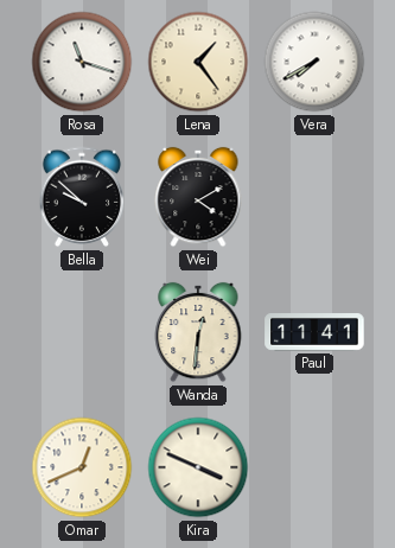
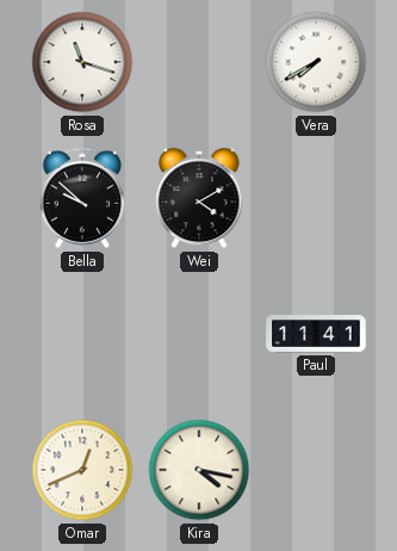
Lena: 1:24 -> none
Wanda: 12:31 -> none
Kira: 3:49 -> 4:17
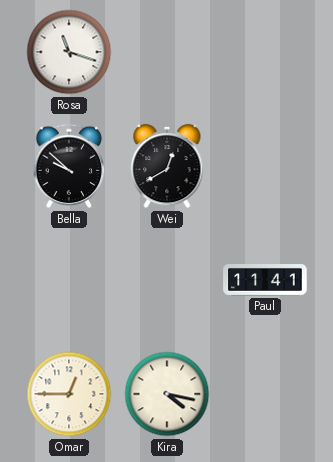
Vera: 7:40 -> none
Wei: 4:10 -> 12:40
Omar: 12:41 -> 12:45
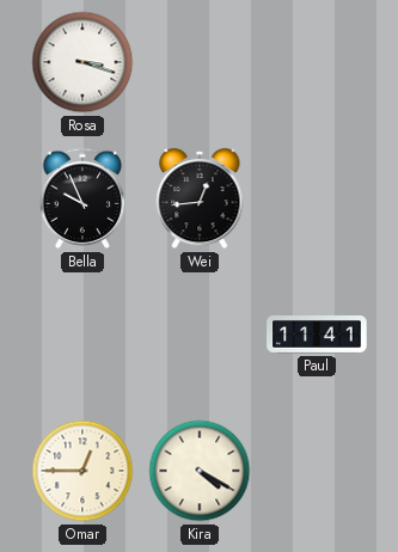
Rosa: 11:18 -> 3:18
Bella: 9:52 -> 9:56
Wei: 12:40 -> 12:44
Kira: 4:17 -> 4:20
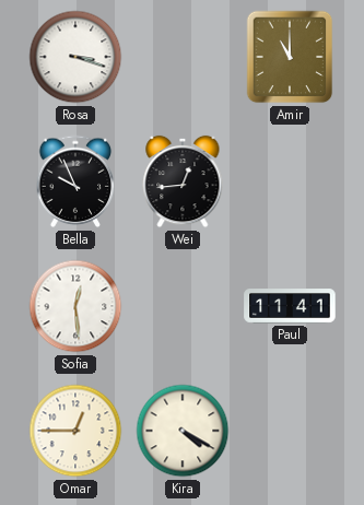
Amir: none -> 11:00
Sofia: none -> 12:29
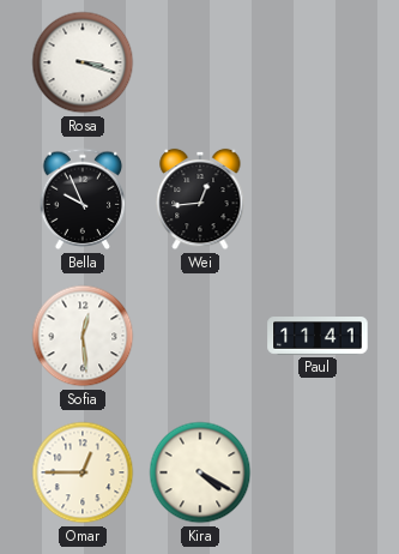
Amir: 11:00 -> none
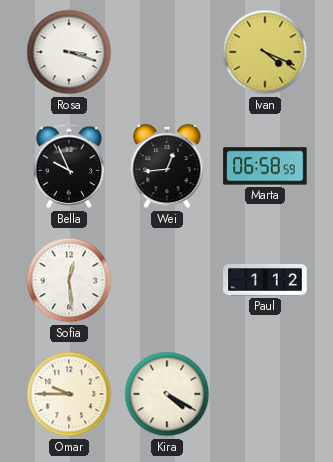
Ivan: none -> 4:19
Marta: none -> 06:58
Paul: 11:41 -> 1:12
Omar: 12:45 -> 9:45
